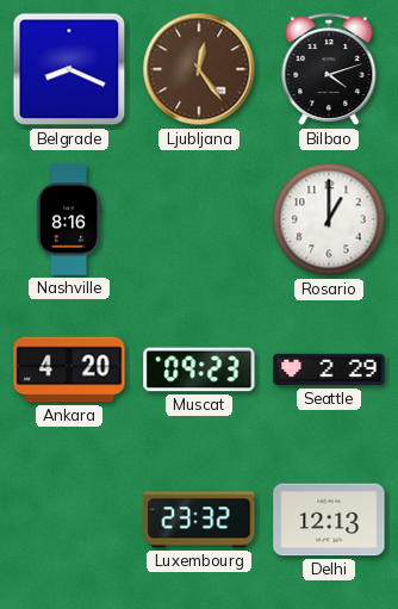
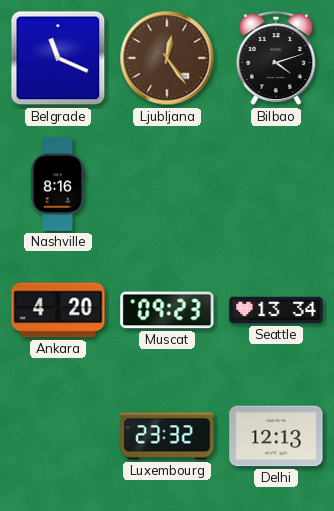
Belgrade: 8:19 -> 11:19
Rosario: 1:00 -> none
Seattle: 2:29 -> 13:34
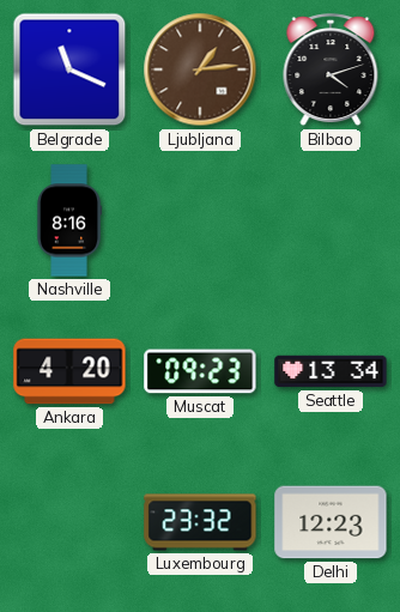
Ljubljana: 12:24 -> 1:14
Delhi: 12:13 -> 12:23
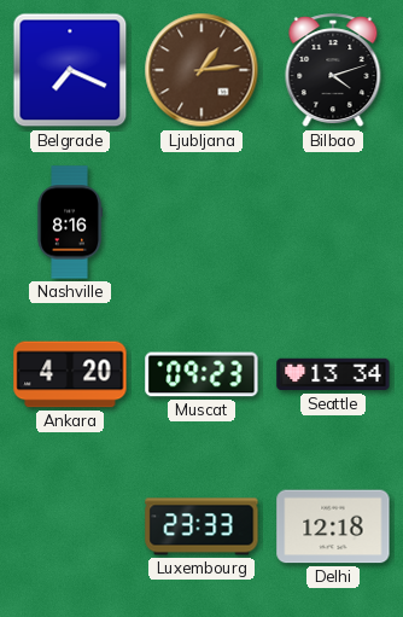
Belgrade: 11:19 -> 7:19
Luxembourg: 23:32 -> 23:33
Delhi: 12:23 -> 12:18
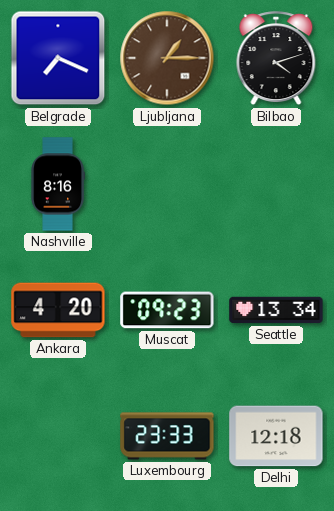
Ljubljana: 1:14 -> 1:15
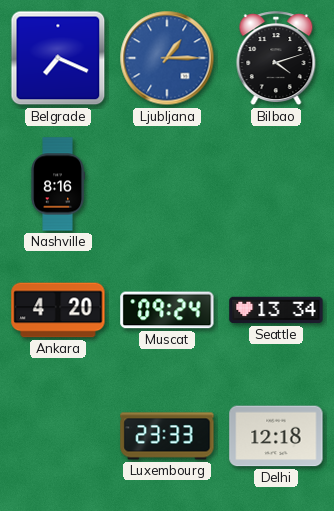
Ljubljana dial: brown -> blue
Muscat: 09:23 -> 09:24
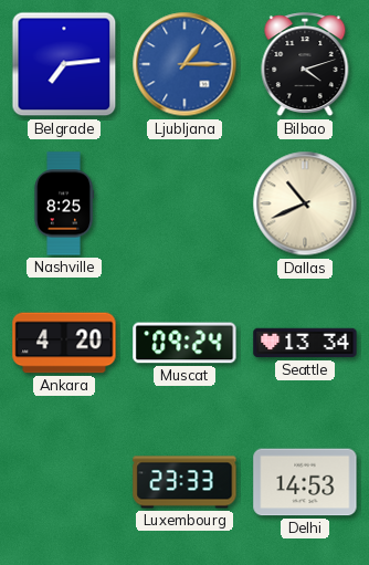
Belgrade: 7:19 -> 7:14
Nashville: 8:16 -> 8:25
Dallas: none -> 10:41
Delhi: 12:18 -> 14:53
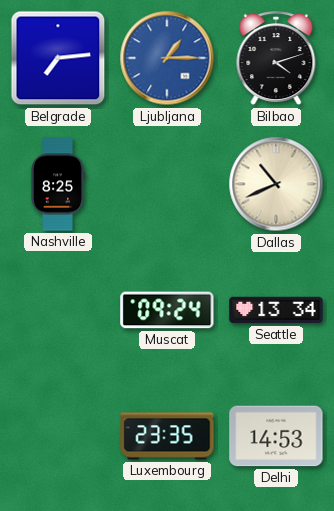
Ankara: 4:20 -> none
Luxembourg: 23:33 -> 23:35
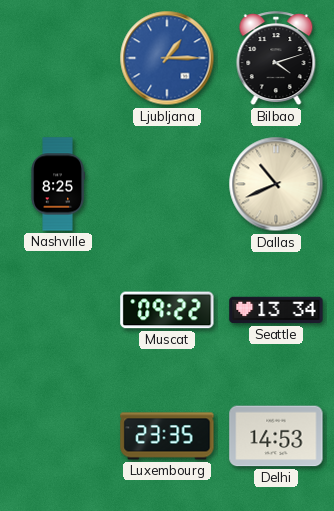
Belgrade: 7:14 -> none
Muscat: 09:24 -> 09:22
